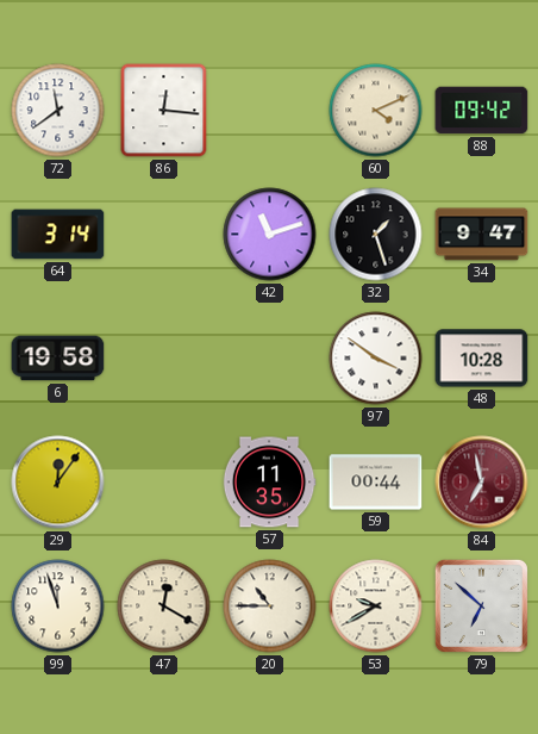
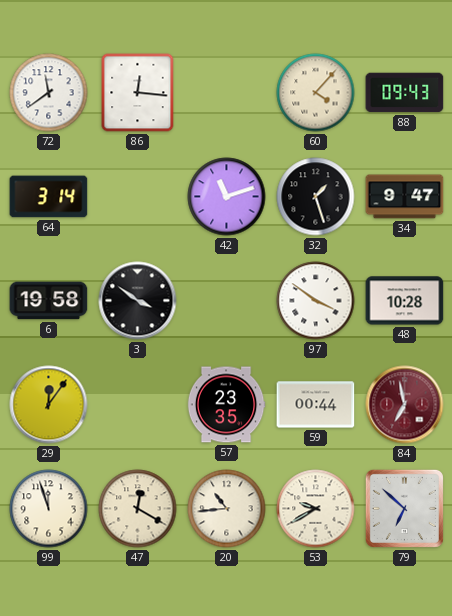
60: 4:11 -> 4:07
88: 09:42 -> 09:43
3: none -> 3:51
57: 11:35 -> 23:35
20: 10:45 -> 10:44
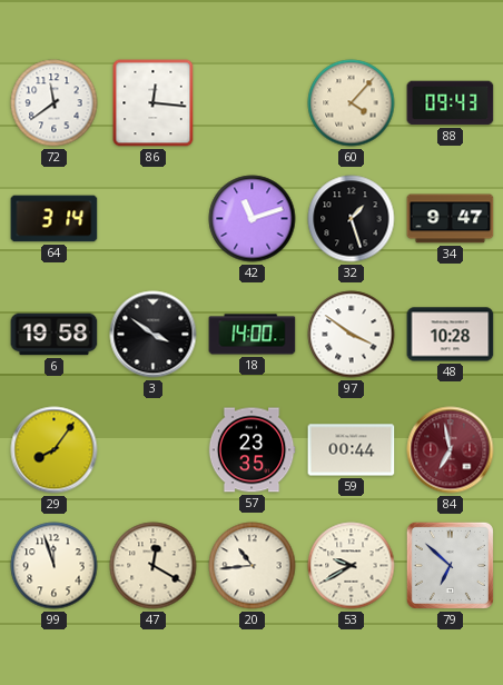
18: none -> 14:00
29: 12:06 -> 8:06
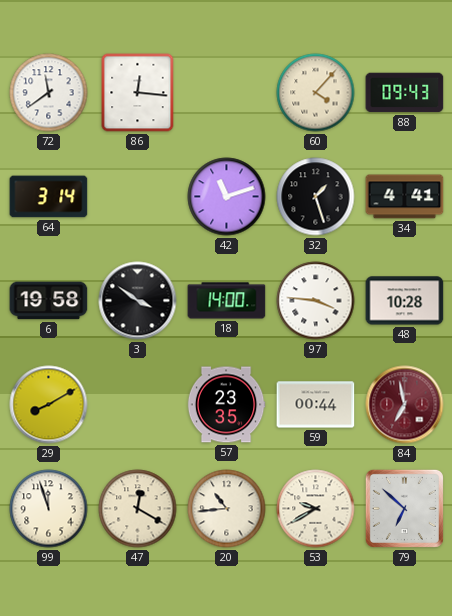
34: 9:47 -> 4:41
97: 3:51 -> 3:46
29: 8:06 -> 8:10
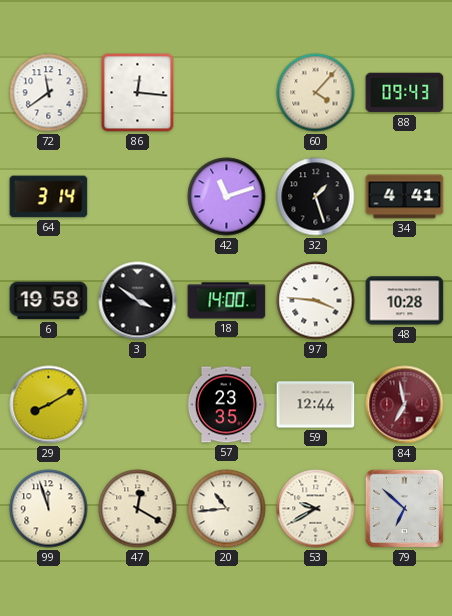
59: 00:44 -> 12:44
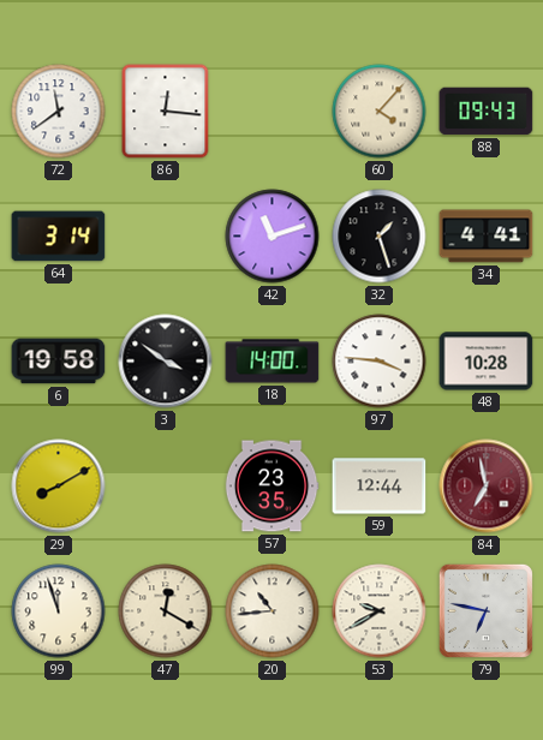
79: 6:52 -> 6:47
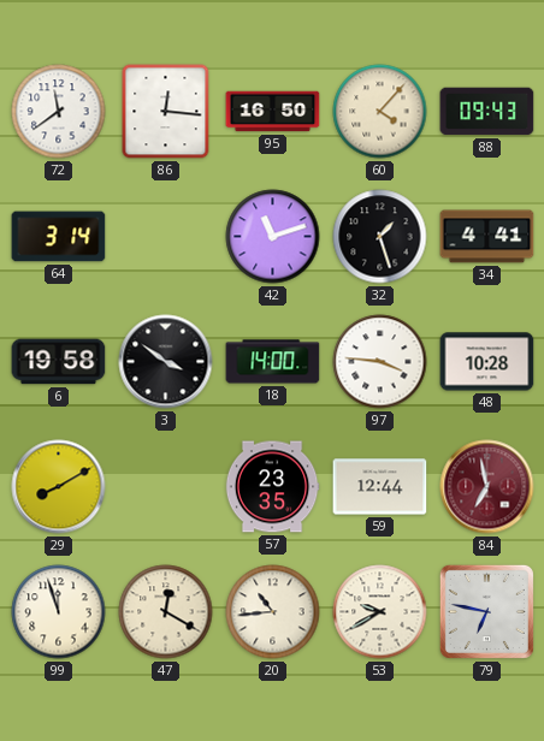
95: none -> 16:50
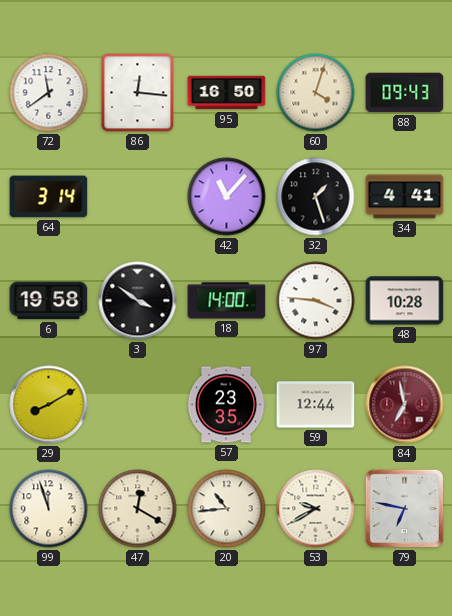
60: 4:07 -> 4:03
42: 11:12 -> 11:07
